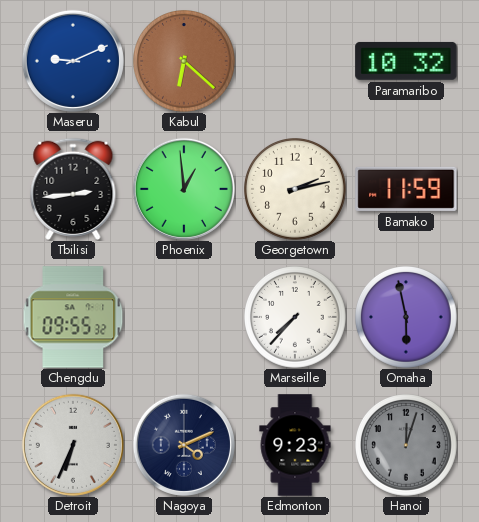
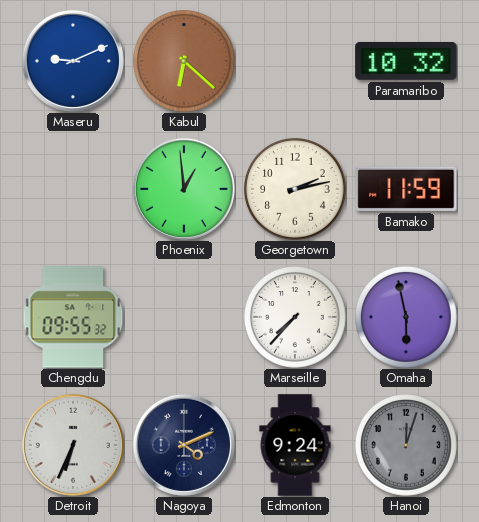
Tbilisi: 2:44 -> none
Edmonton: 9:23 -> 9:24
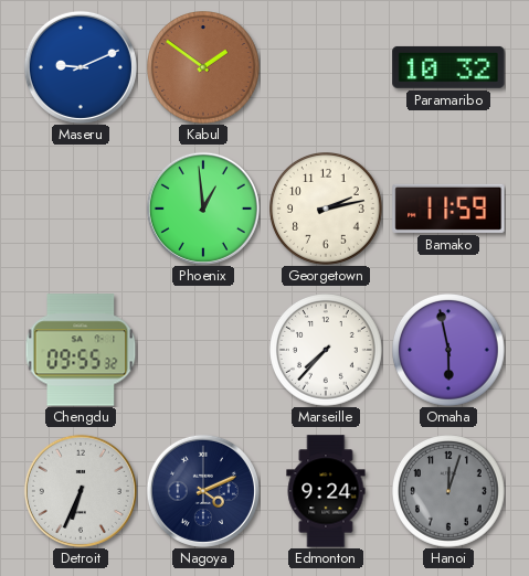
Kabul: 6:22 -> 1:51
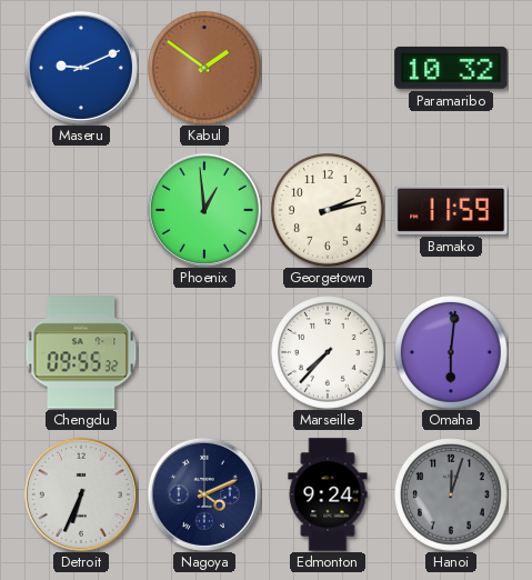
Omaha: 5:58 -> 6:01
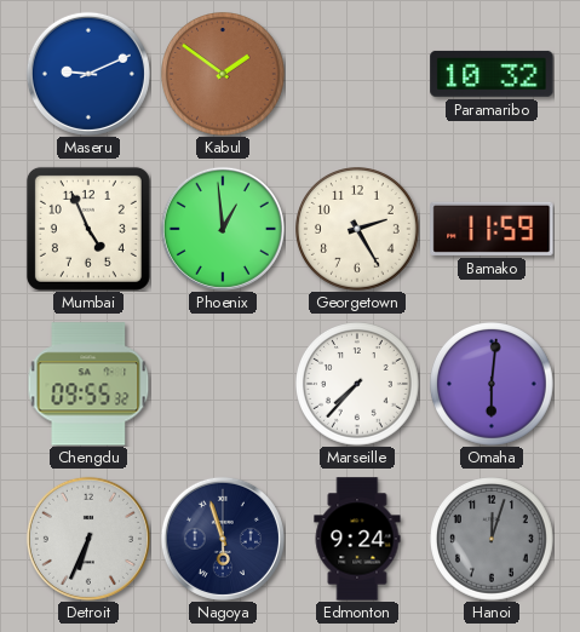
Mumbai: none -> 4:56
Georgetown: 2:13 -> 2:25
Nagoya: 4:11 -> 5:57
